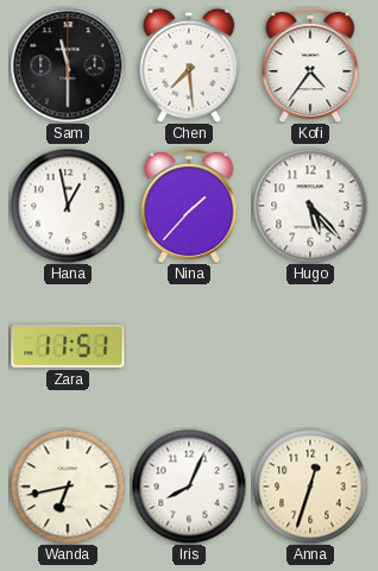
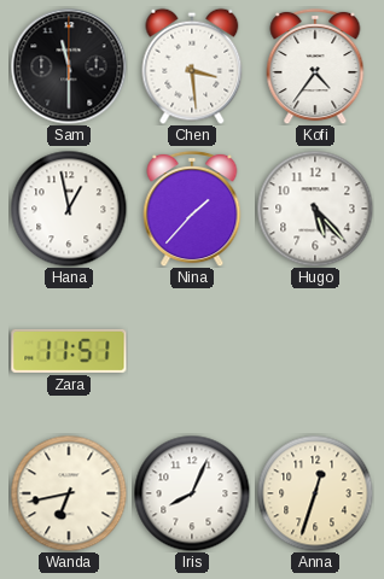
Chen: 7:29 -> 3:29
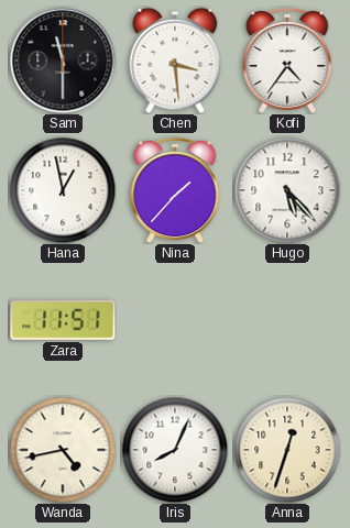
Wanda: 6:43 -> 4:43
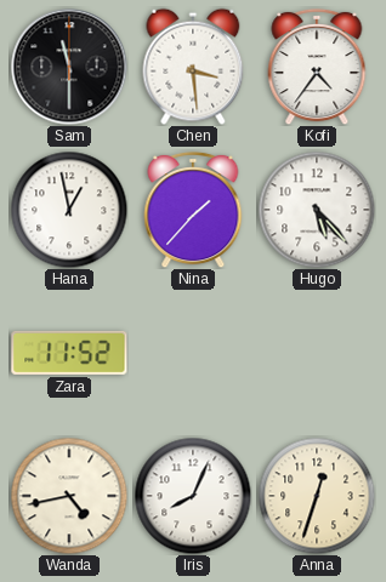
Zara: 11:51 -> 11:52
